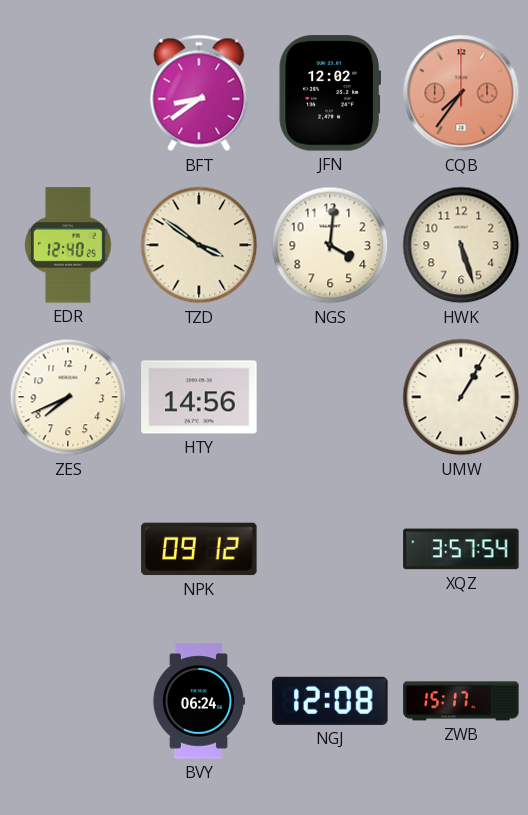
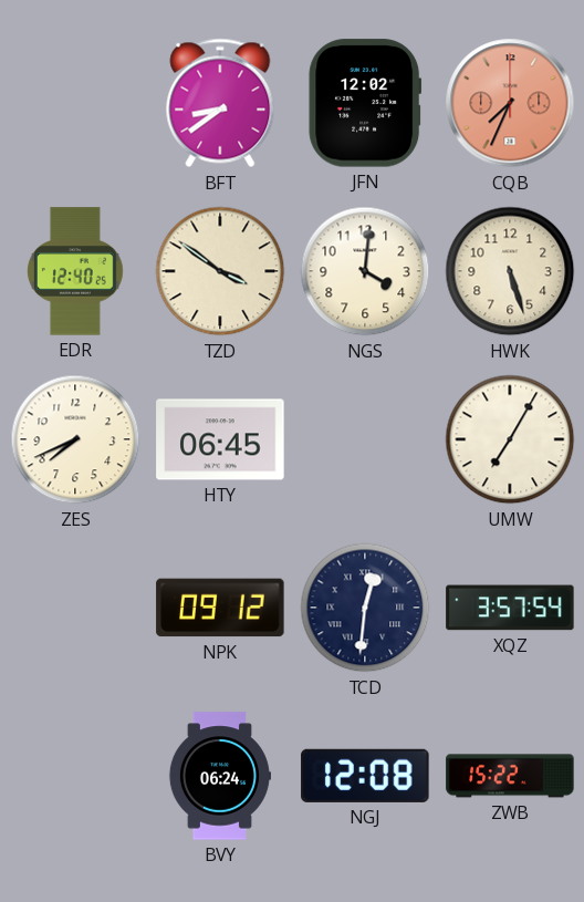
CQB: 7:36 -> 7:34
HTY: 14:56 -> 06:45
UMW: 1:05 -> 7:05
TCD: none -> 12:31
ZWB: 15:17 -> 15:22
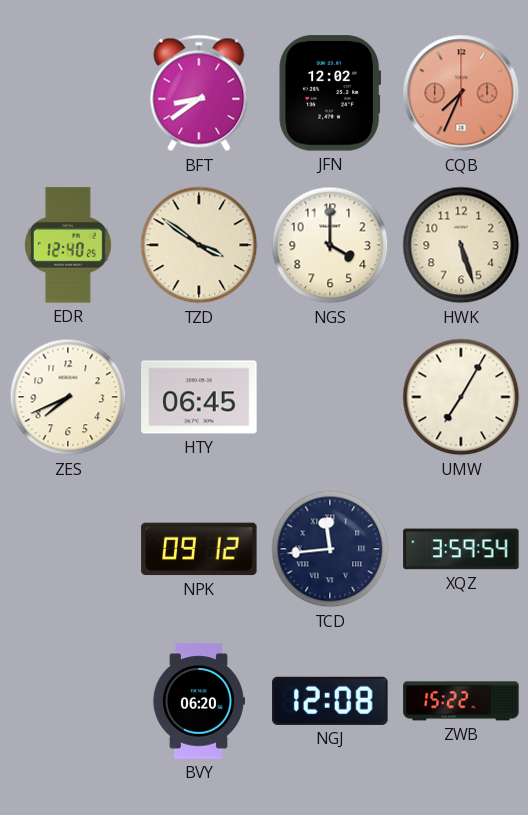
NGS: 4:01 -> 4:00
TCD: 12:31 -> 11:44
XQZ: 3:57 -> 3:59
BVY: 06:24 -> 06:20
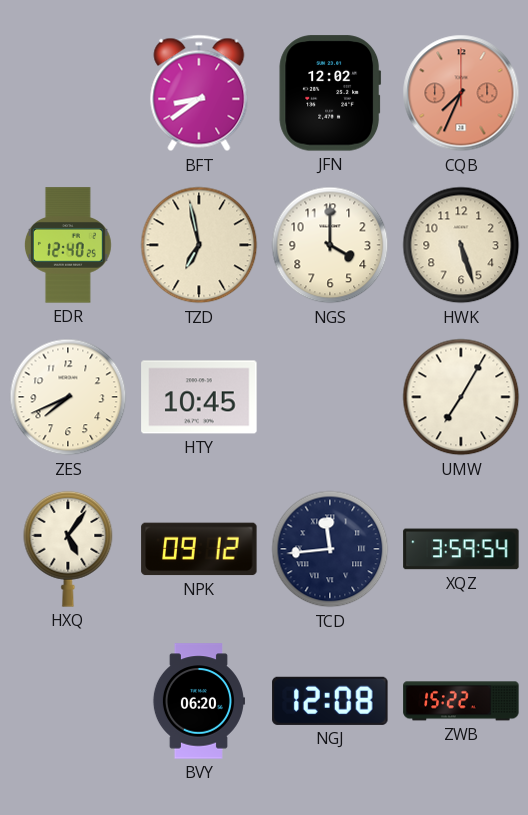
TZD: 3:51 -> 6:58
HTY: 06:45 -> 10:45
HXQ: none -> 5:06
